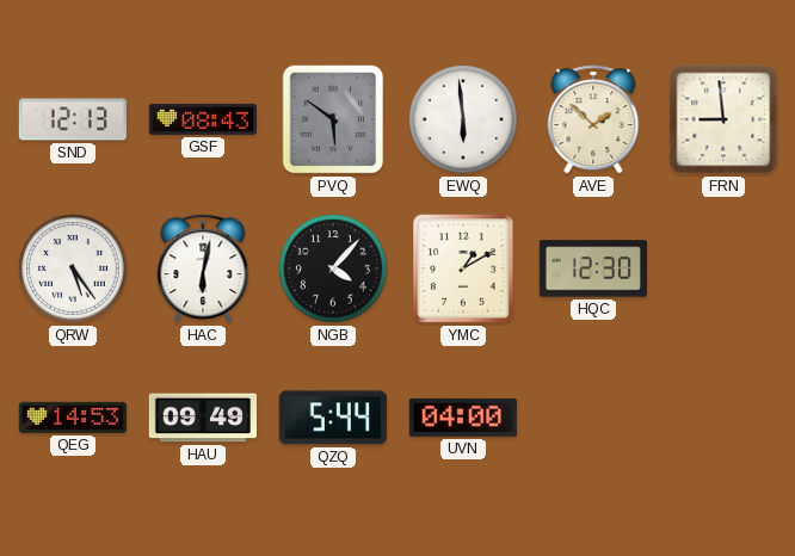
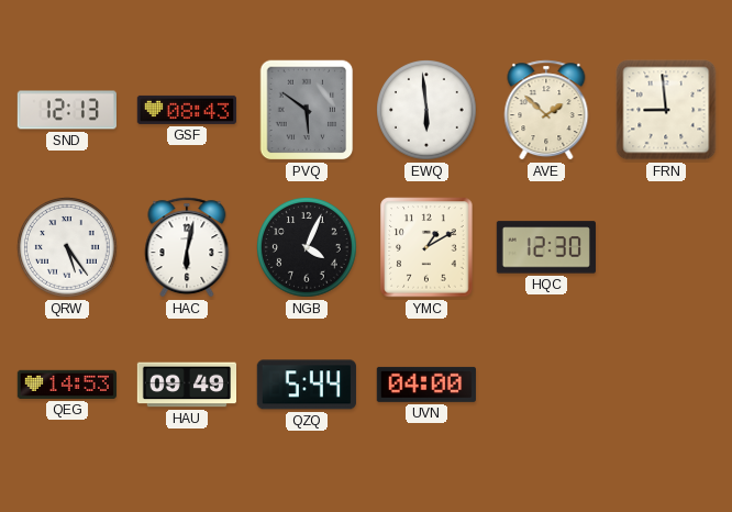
NGB: 4:07 -> 4:04
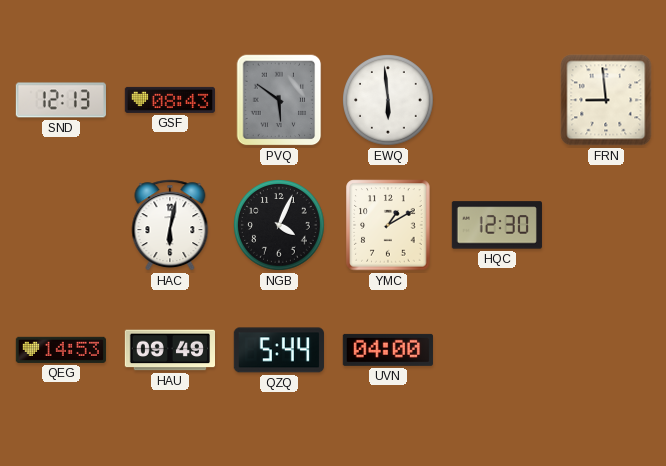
AVE: 1:52 -> none
QRW: 5:24 -> none
